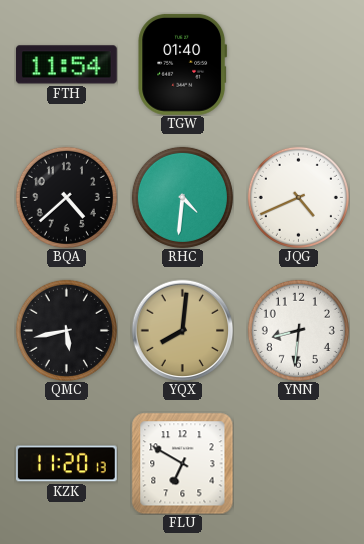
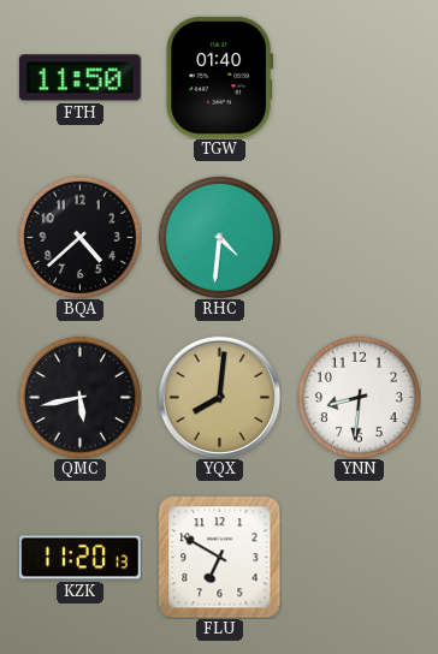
FTH: 11:54 -> 11:50
JQG: 4:41 -> none
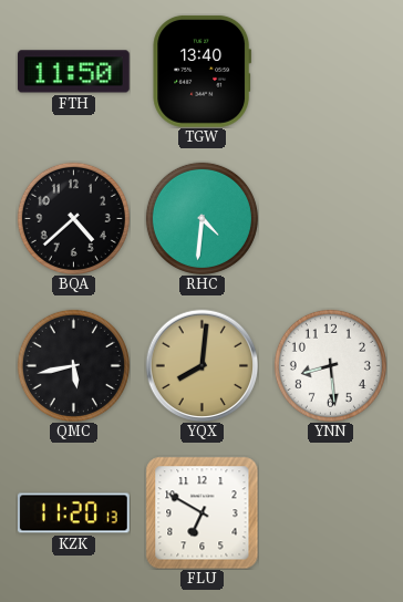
TGW: 01:40 -> 13:40
YNN: 8:31 -> 8:29
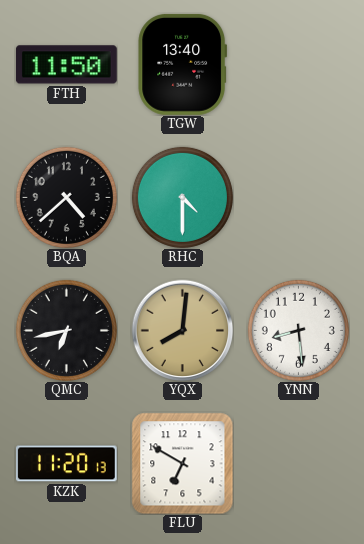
RHC: 4:31 -> 4:30
QMC: 5:43 -> 6:43
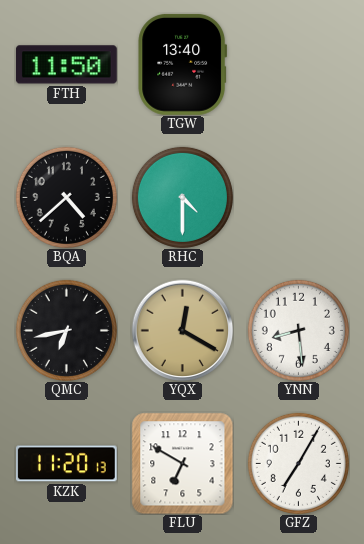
YQX: 8:01 -> 12:20
GFZ: none -> 7:05
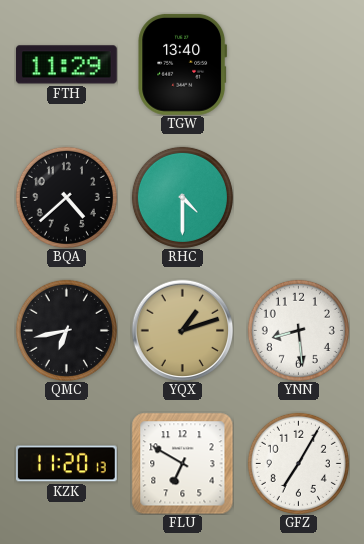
FTH: 11:50 -> 11:29
YQX: 12:20 -> 1:12
